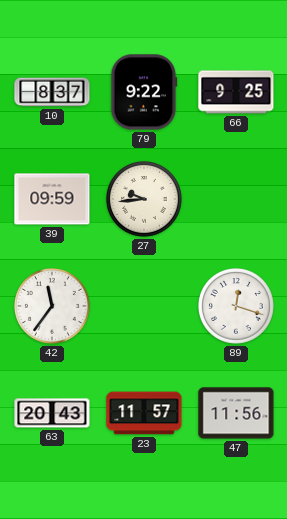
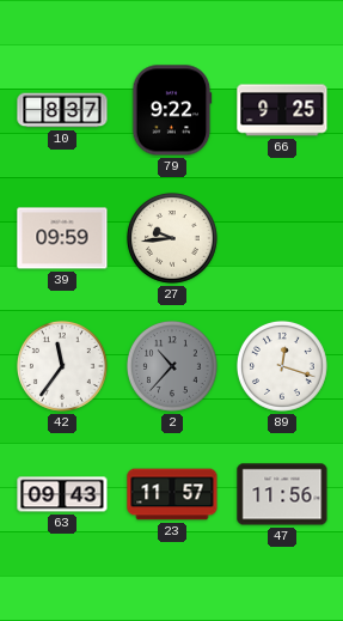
2: none -> 10:37
63: 20:43 -> 09:43
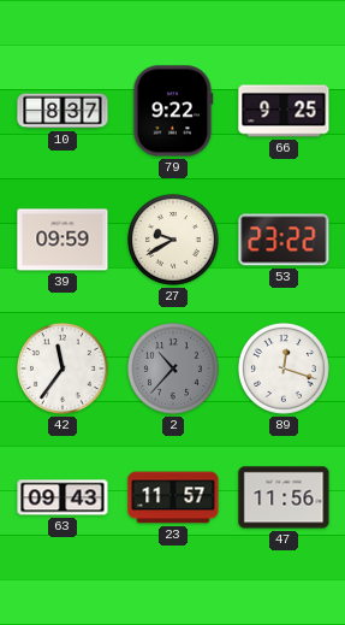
27: 9:44 -> 9:40
53: none -> 23:22
